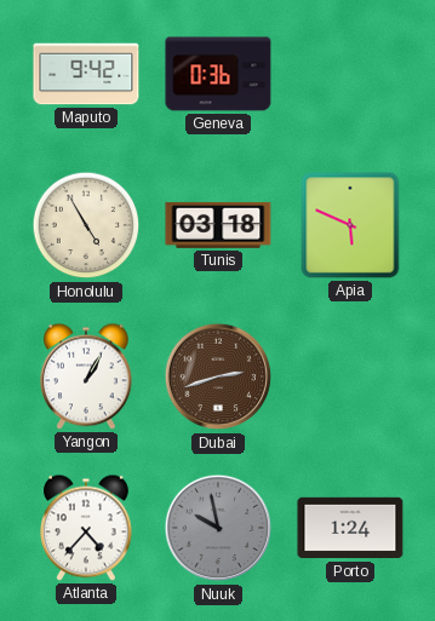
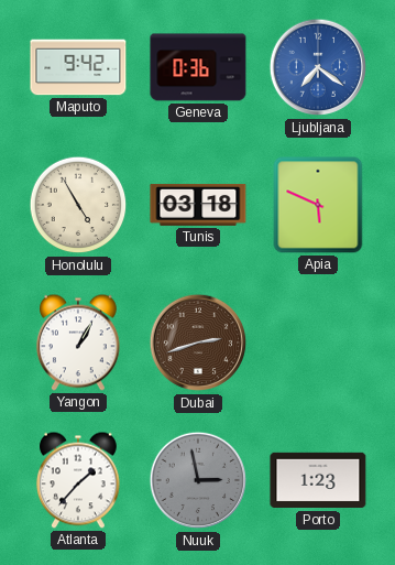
Ljubljana: none -> 7:21
Atlanta: 4:37 -> 1:37
Nuuk: 9:58 -> 2:58
Porto: 1:24 -> 1:23
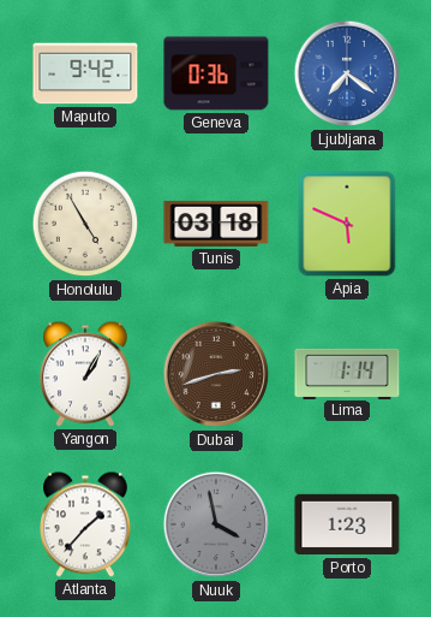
Lima: none -> 1:14
Nuuk: 2:58 -> 3:58
